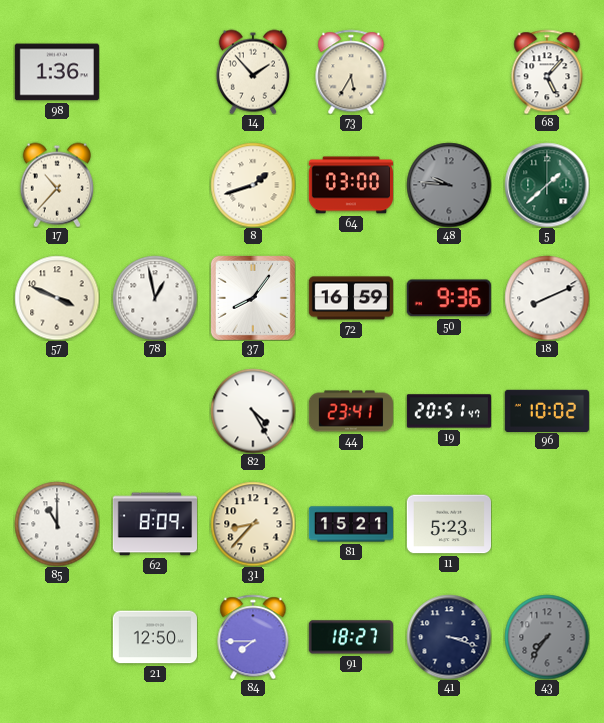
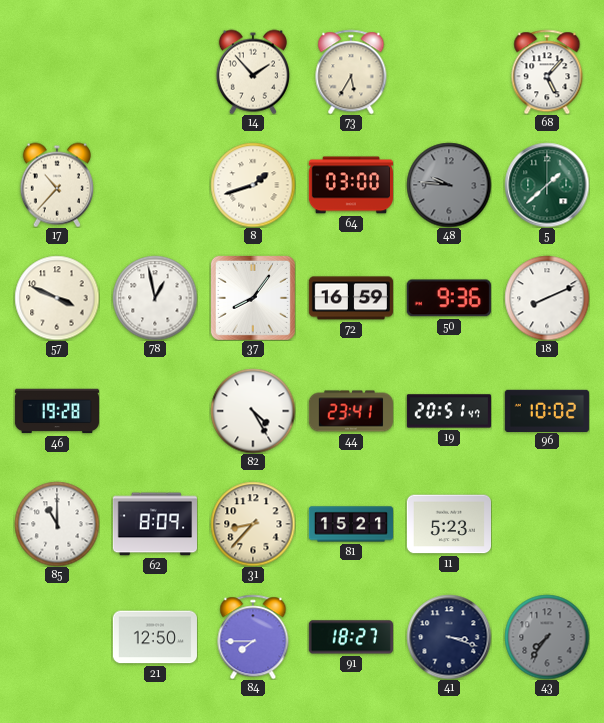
98: 1:36 -> none
46: none -> 19:28
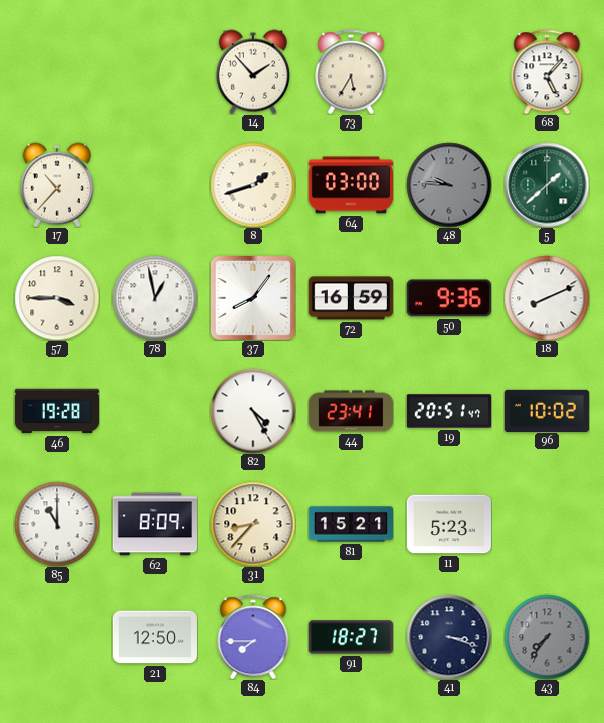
57: 3:49 -> 3:45
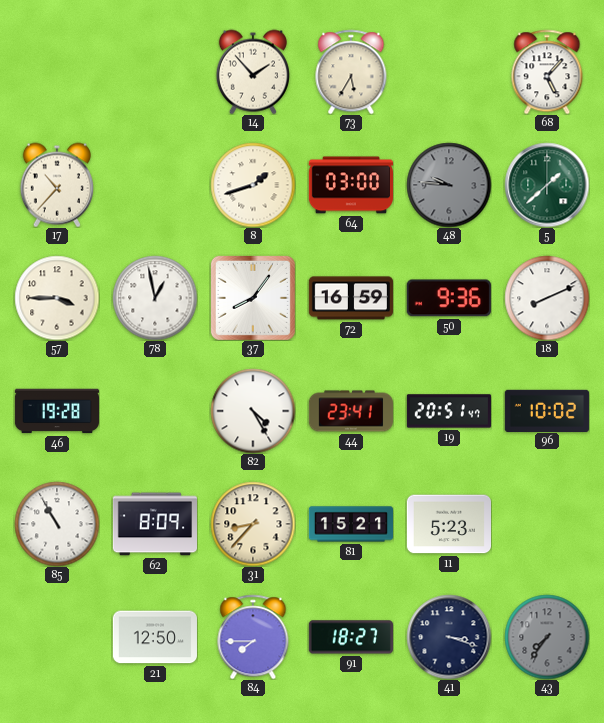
85: 11:00 -> 10:55
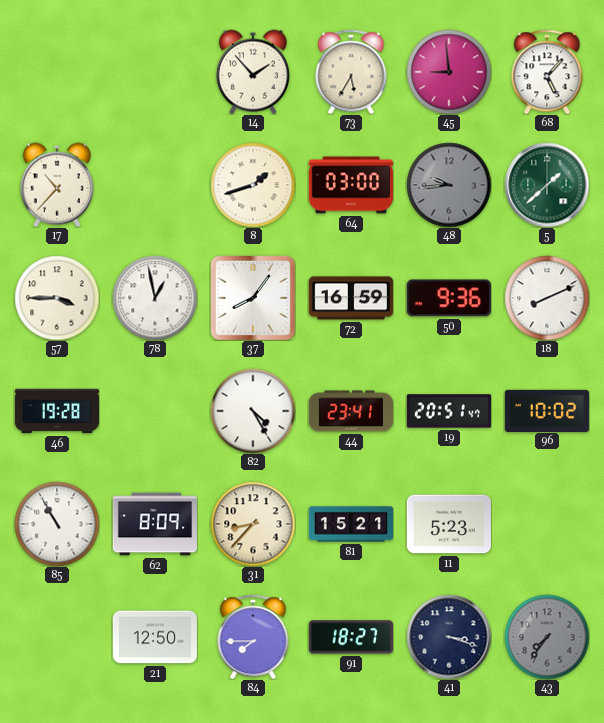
45: none -> 8:59
48: 9:46 -> 9:44
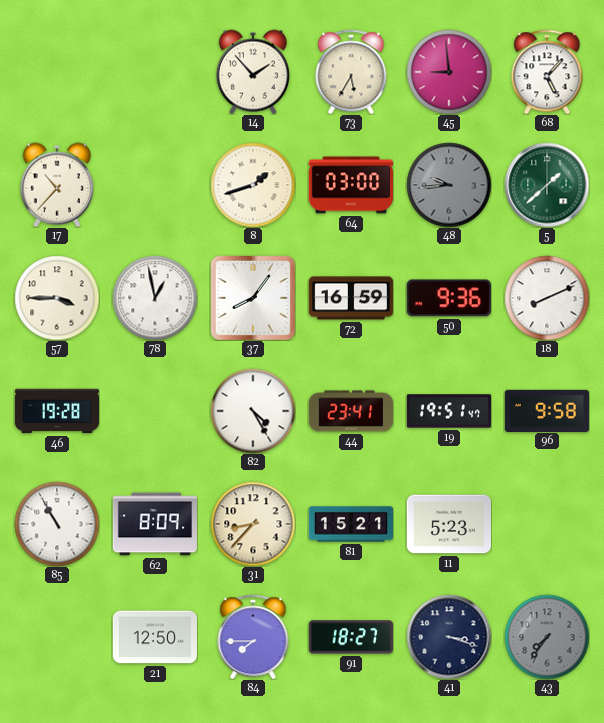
19: 20:51 -> 19:51
96: 10:02 -> 9:58
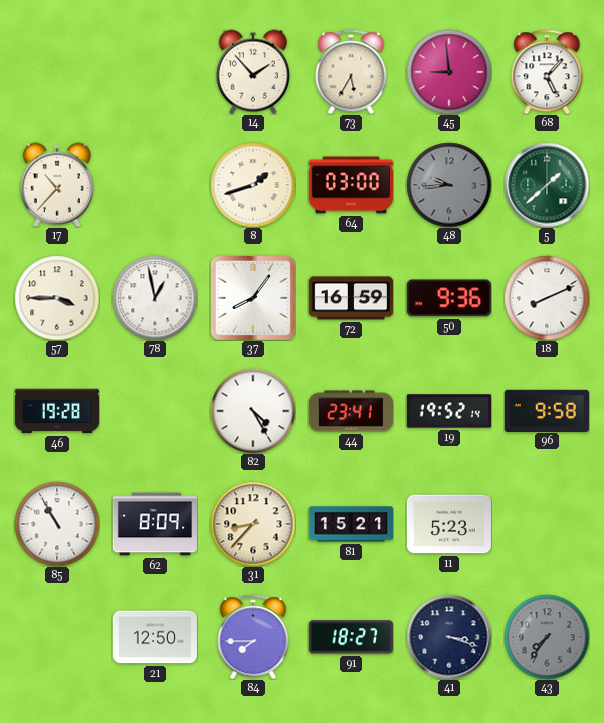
19: 19:51 -> 19:52
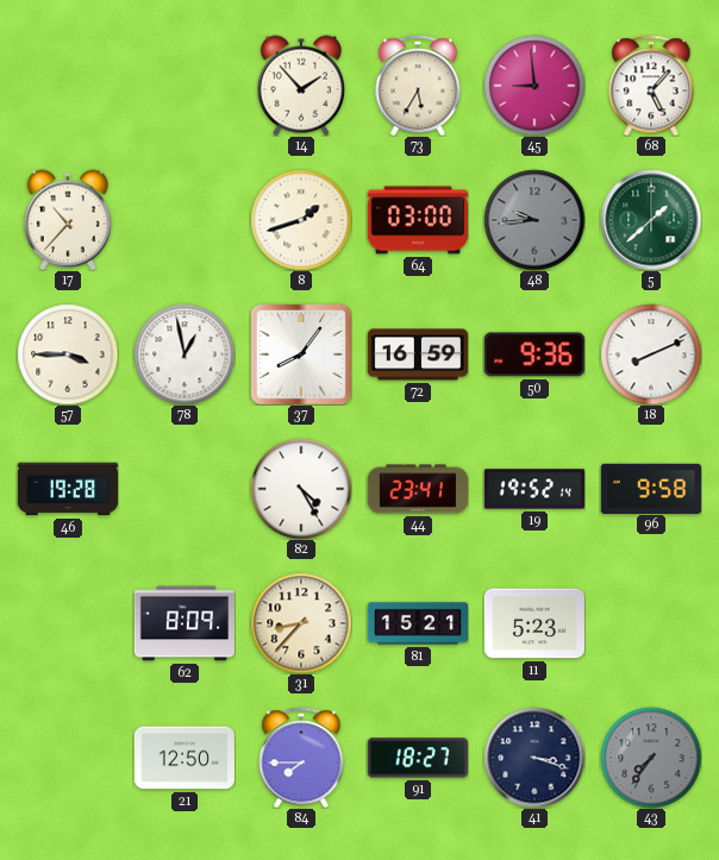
85: 10:55 -> none
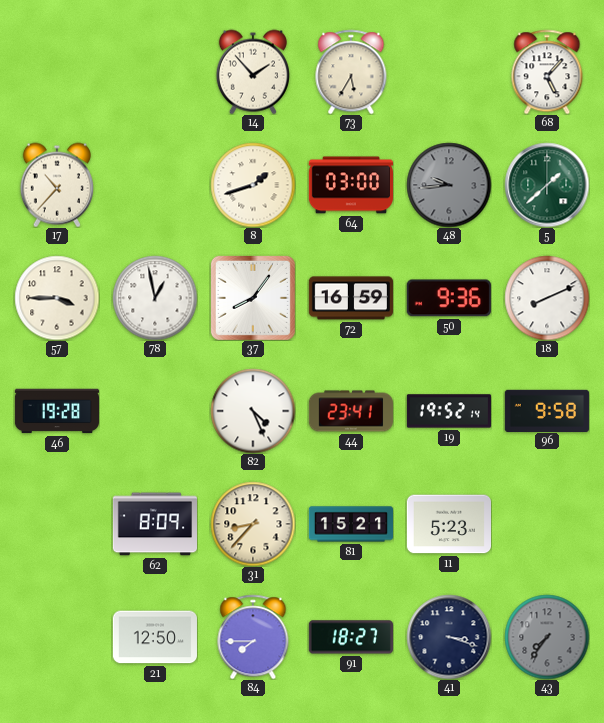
45: 8:59 -> none
82: 4:25 -> 4:26
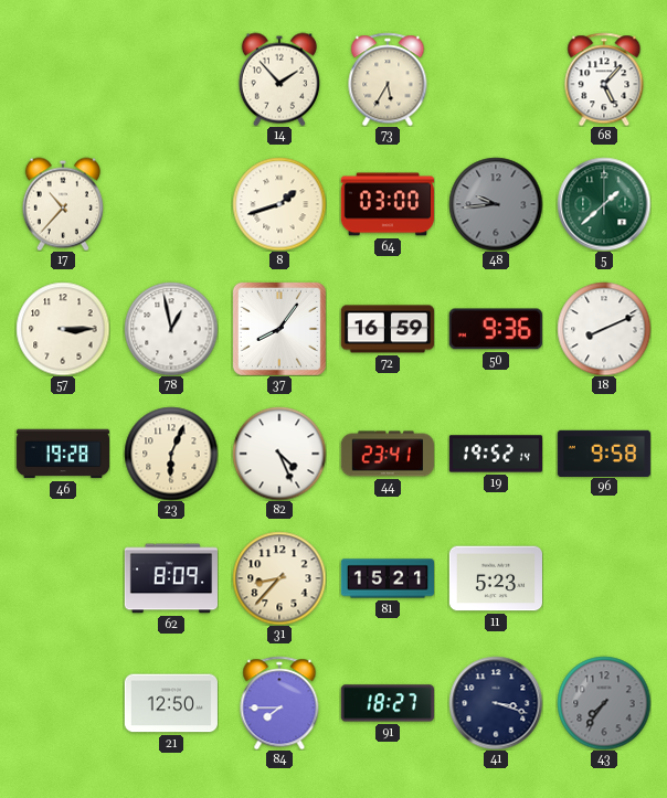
57: 3:45 -> 3:15
23: none -> 6:04
